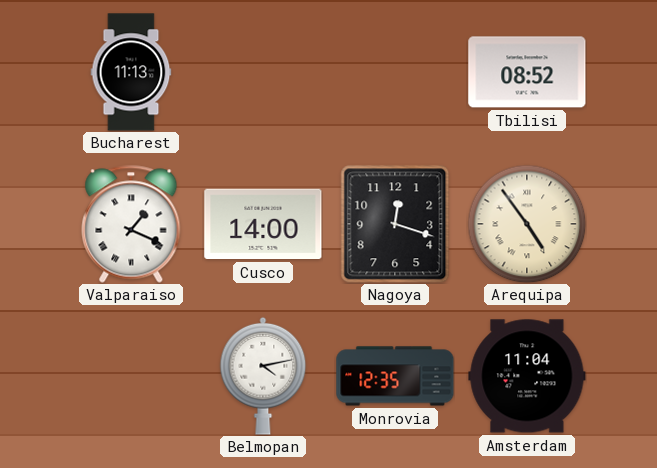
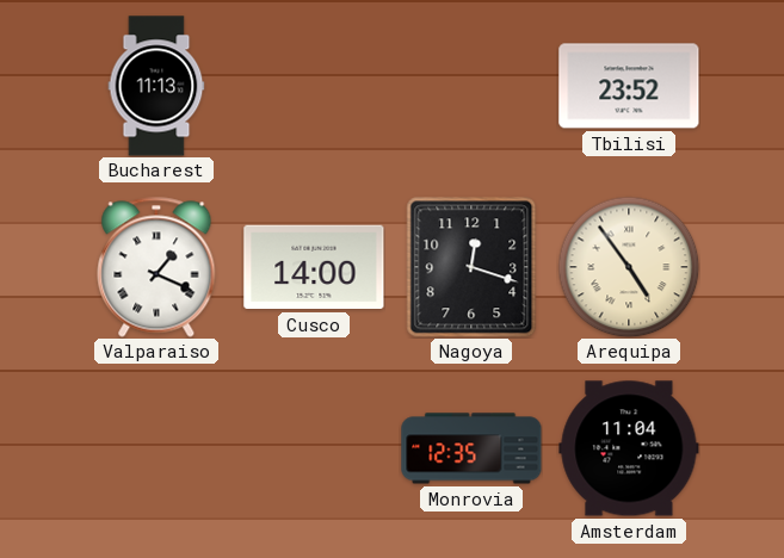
Tbilisi: 08:52 -> 23:52
Belmopan: 4:13 -> none
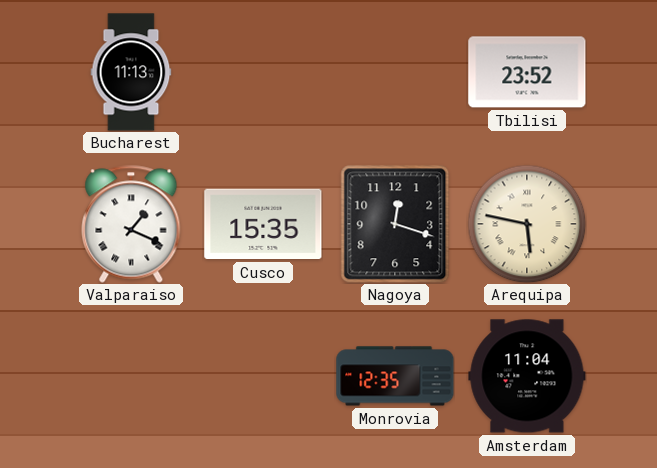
Cusco: 14:00 -> 15:35
Arequipa: 4:54 -> 5:47
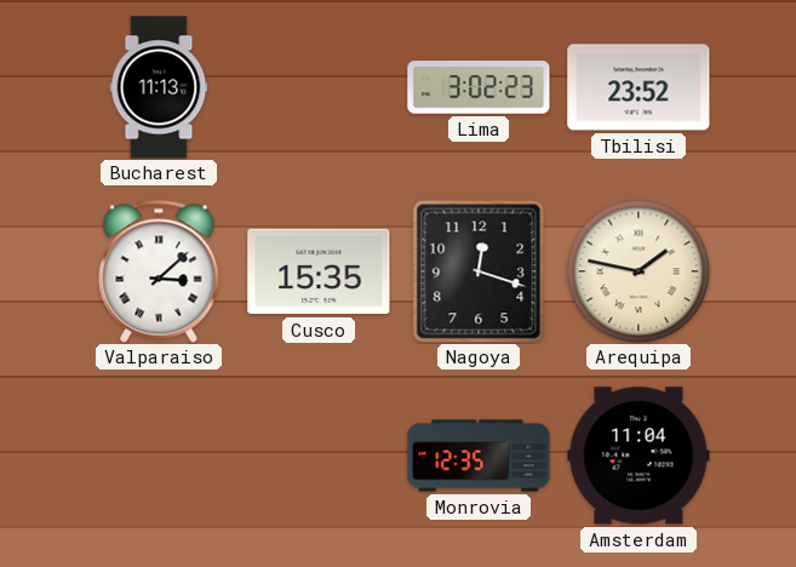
Lima: none -> 3:02
Valparaiso: 1:19 -> 3:08
Arequipa: 5:47 -> 1:47
